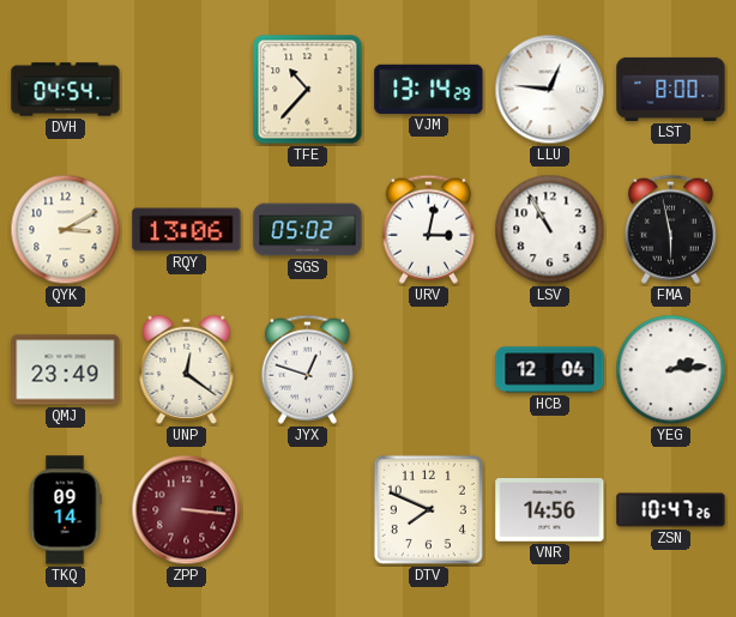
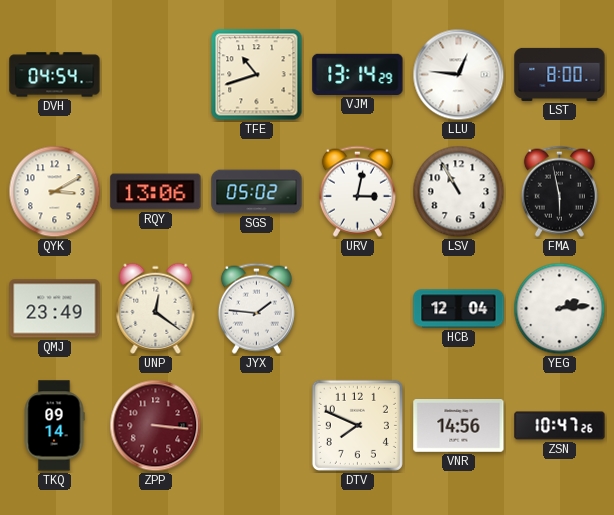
TFE: 10:37 -> 10:42
JYX: 12:48 -> 1:46
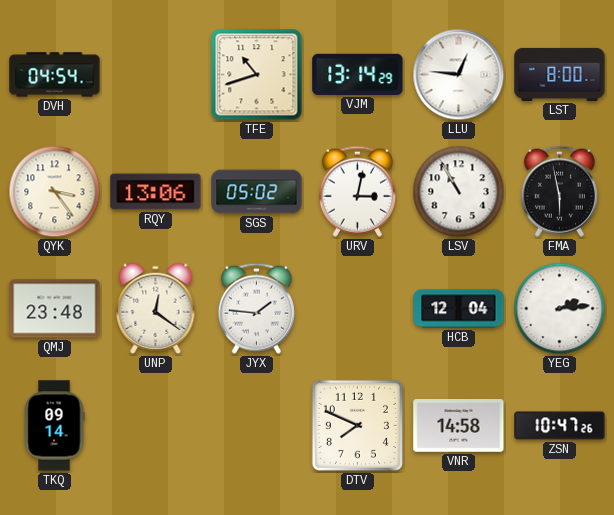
QYK: 3:10 -> 3:24
QMJ: 23:49 -> 23:48
ZPP: 3:16 -> none
VNR: 14:56 -> 14:58
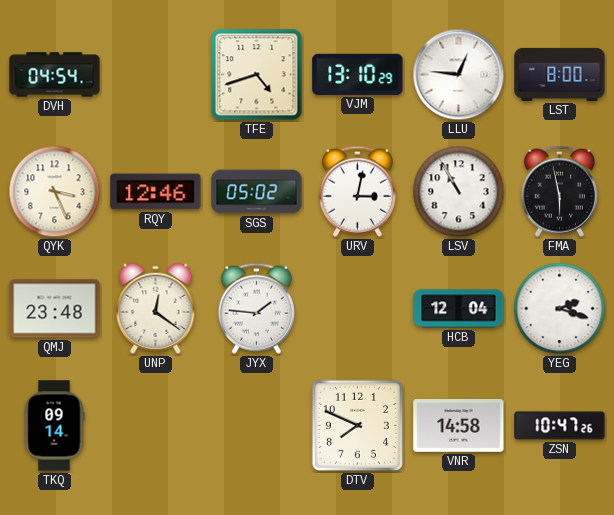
TFE: 10:42 -> 4:42
VJM: 13:14 -> 13:10
QYK: 3:24 -> 3:26
RQY: 13:06 -> 12:46
YEG: 2:14 -> 2:18
